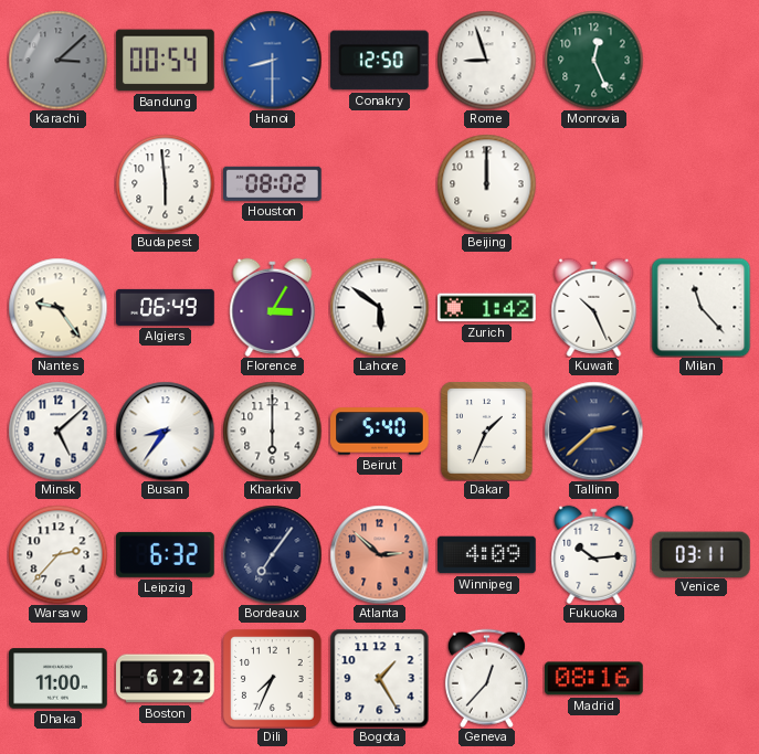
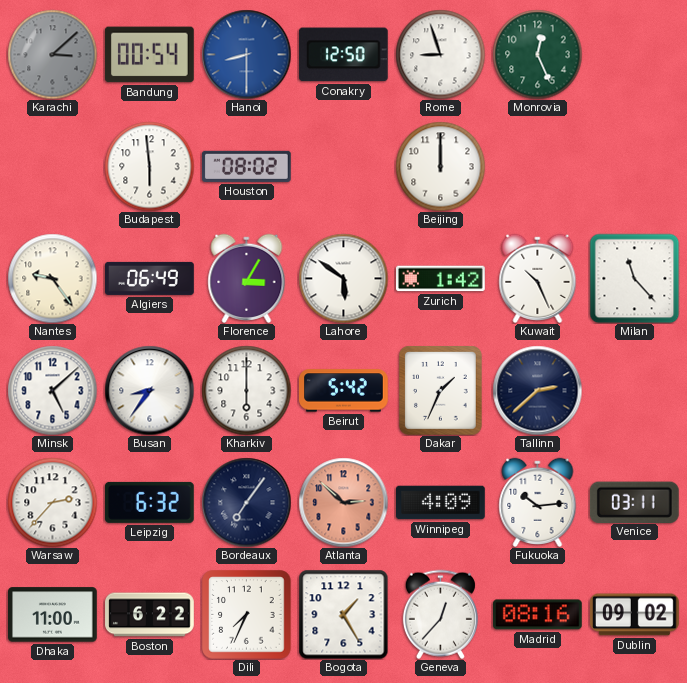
Beirut: 5:40 -> 5:42
Dublin: none -> 09:02
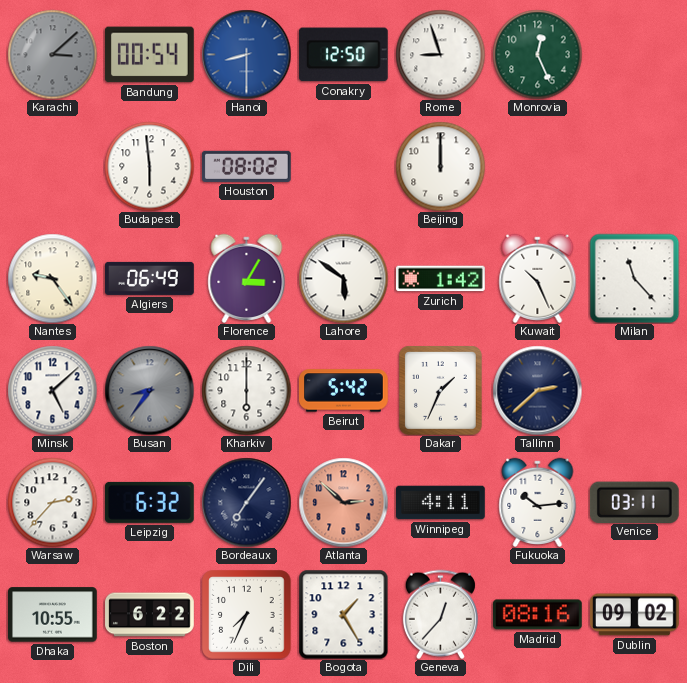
Busan dial: white -> grey
Winnipeg: 4:09 -> 4:11
Dhaka: 11:00 -> 10:55
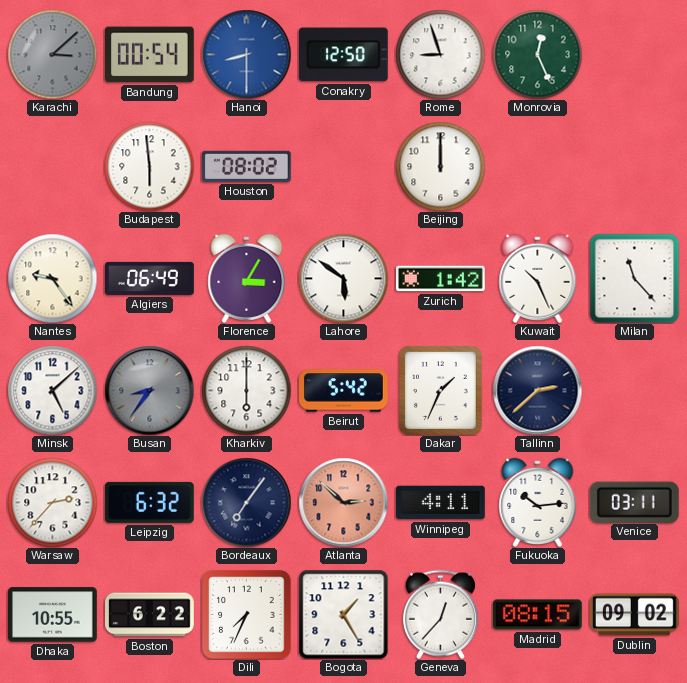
Madrid: 08:16 -> 08:15
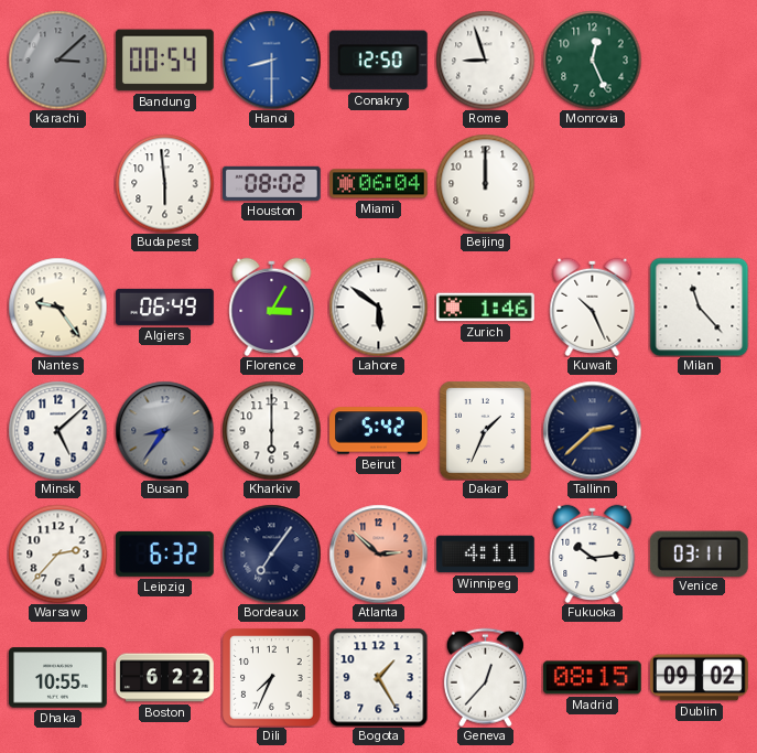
Miami: none -> 06:04
Zurich: 1:42 -> 1:46
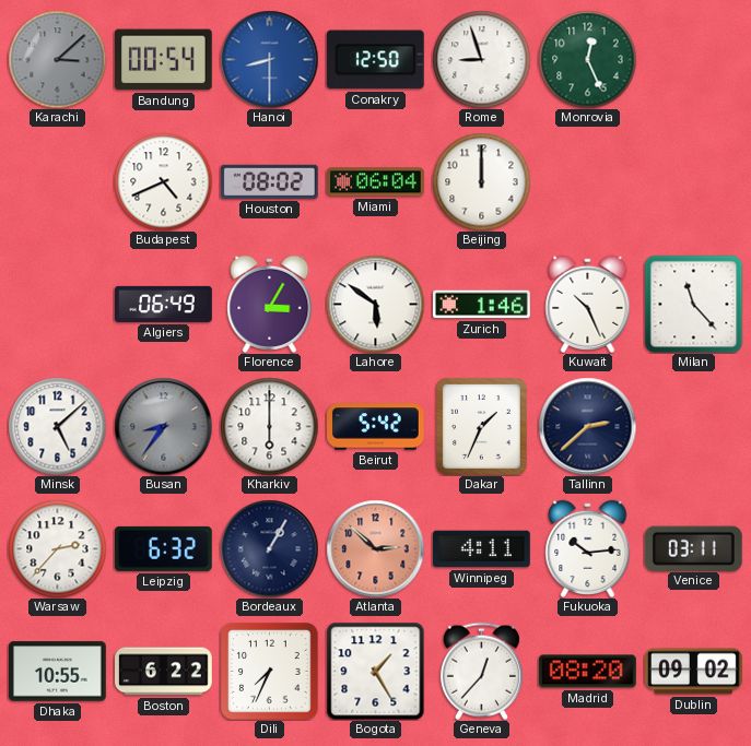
Budapest: 5:59 -> 4:41
Nantes: 9:24 -> none
Bordeaux: 7:06 -> 1:05
Madrid: 08:15 -> 08:20
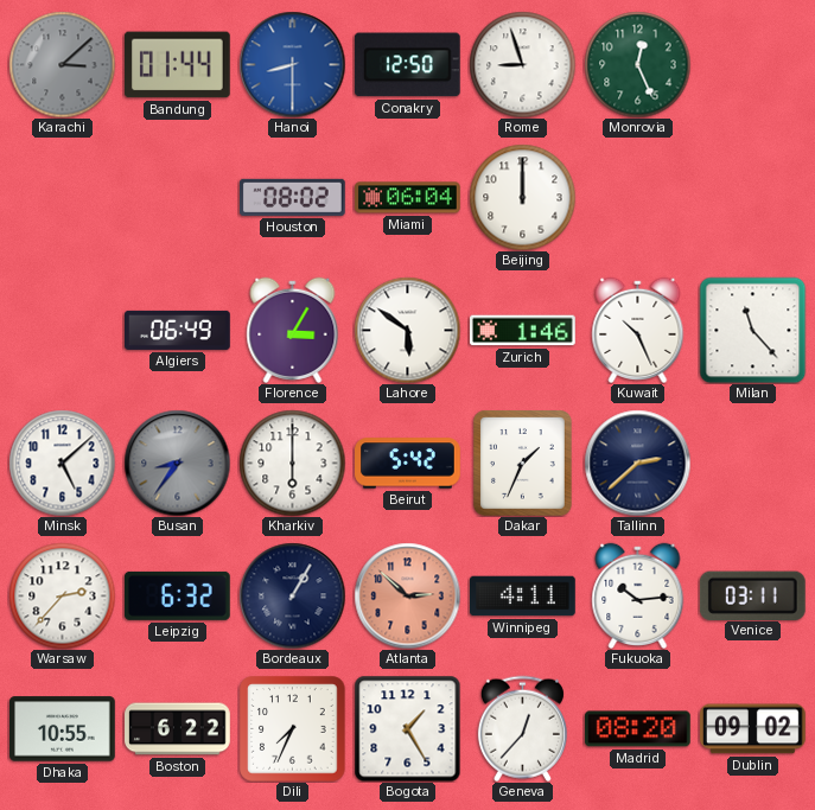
Bandung: 00:54 -> 01:44
Budapest: 4:41 -> none
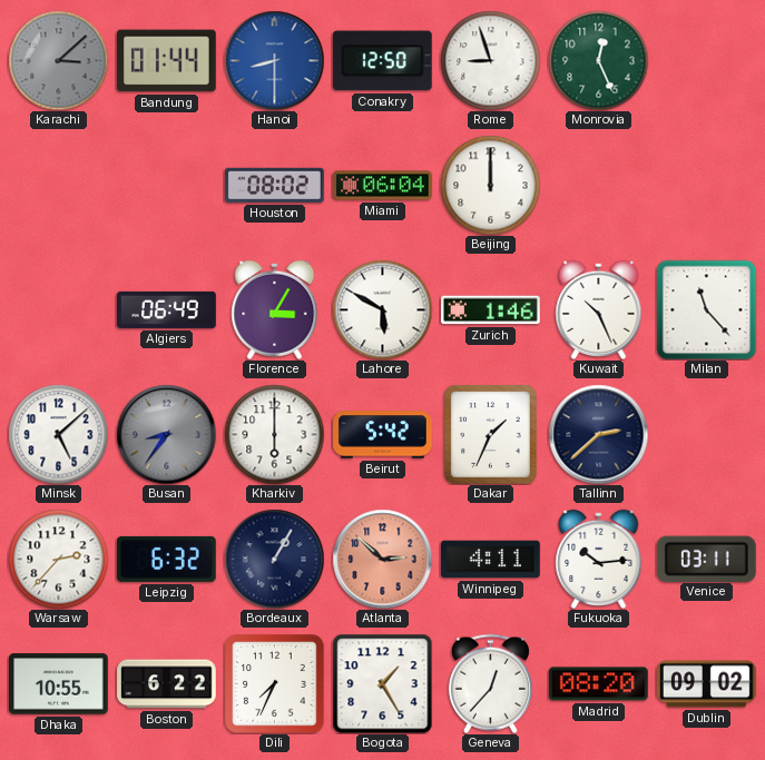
Lahore: 5:51 -> 5:50
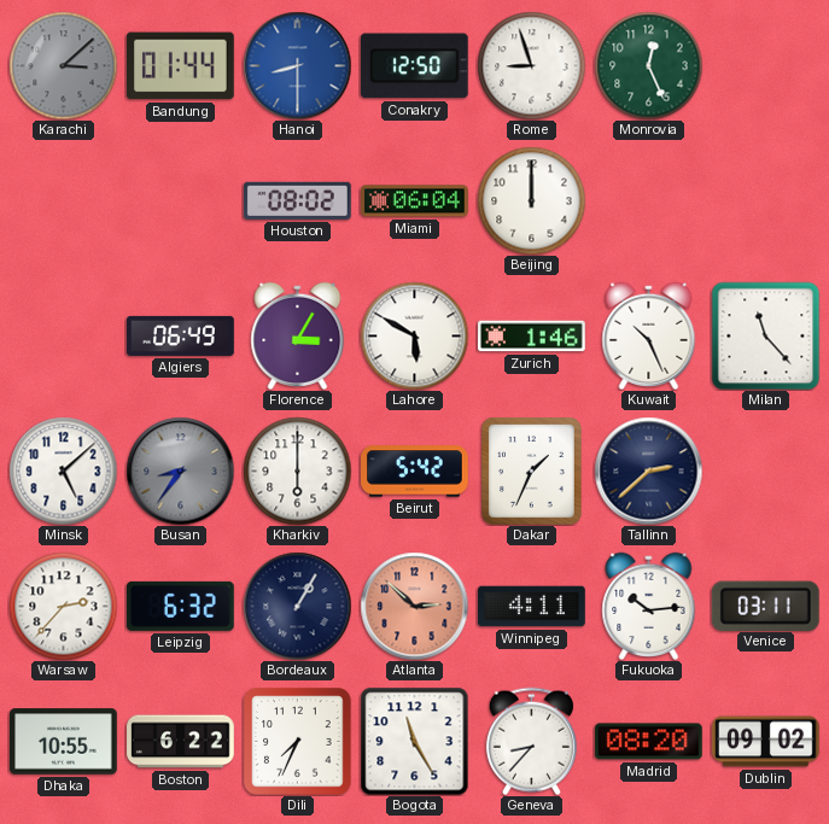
Bogota: 1:25 -> 11:25
Geneva: 12:37 -> 8:37
